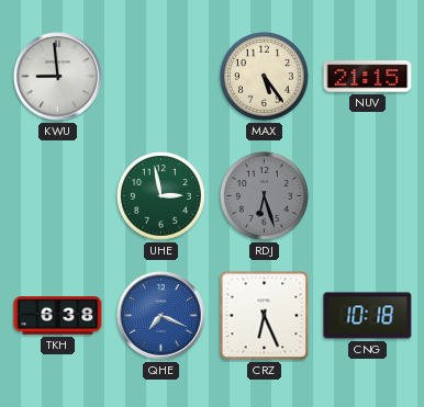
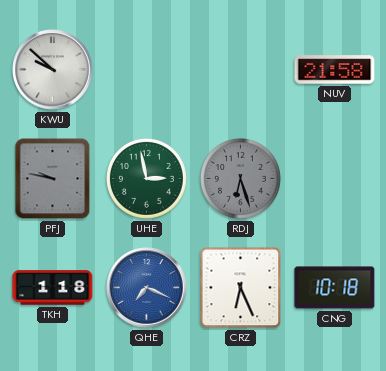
KWU: 8:59 -> 9:52
MAX: 5:24 -> none
NUV: 21:15 -> 21:58
PFJ: none -> 9:47
TKH: 6:38 -> 1:18
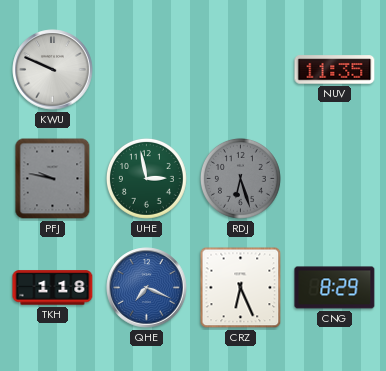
KWU: 9:52 -> 9:49
NUV: 21:58 -> 11:35
CNG: 10:18 -> 8:29
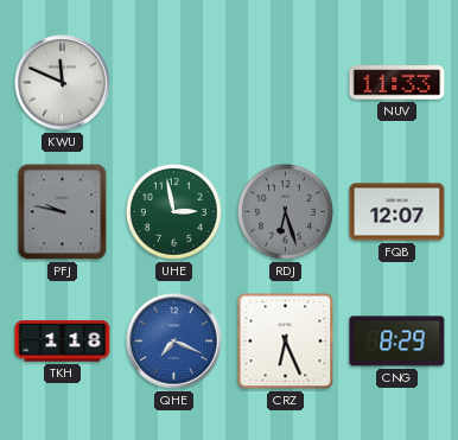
KWU: 9:49 -> 11:49
NUV: 11:35 -> 11:33
FQB: none -> 12:07
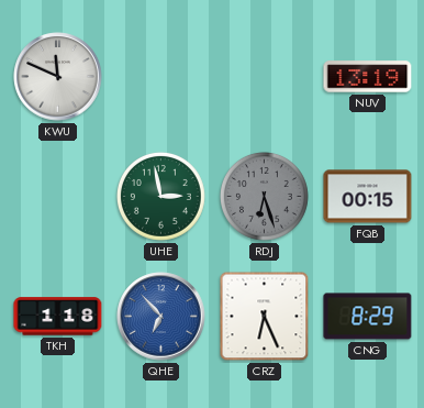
NUV: 11:33 -> 13:19
PFJ: 9:47 -> none
FQB: 12:07 -> 00:15
QHE: 7:19 -> 6:53
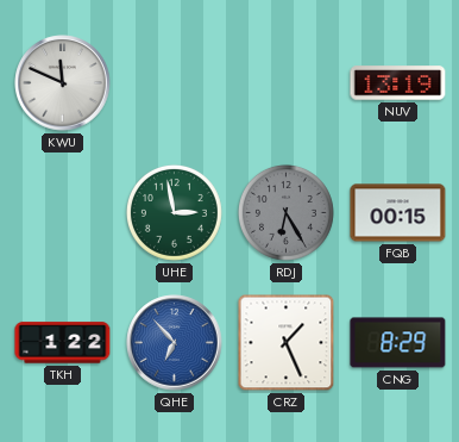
RDJ: 6:27 -> 6:25
TKH: 1:18 -> 1:22
CRZ: 6:26 -> 1:26
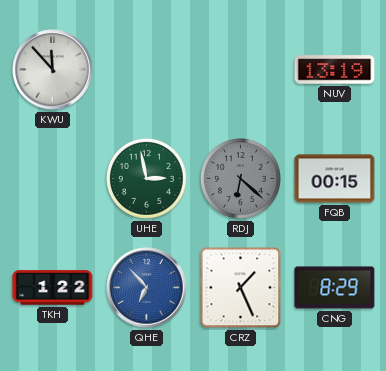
KWU: 11:49 -> 11:53
RDJ: 6:25 -> 6:22
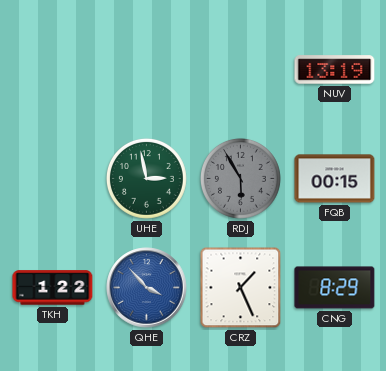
KWU: 11:53 -> none
RDJ: 6:22 -> 5:55
QHE: 6:53 -> 3:53
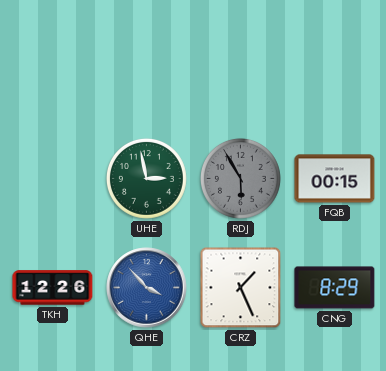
NUV: 13:19 -> none
TKH: 1:22 -> 12:26
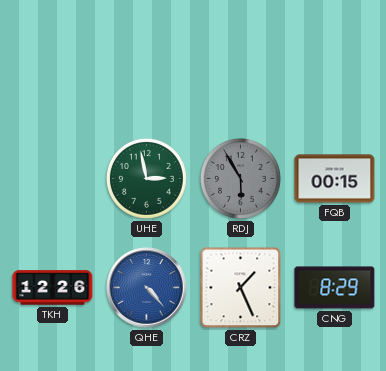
QHE: 3:53 -> 4:23
